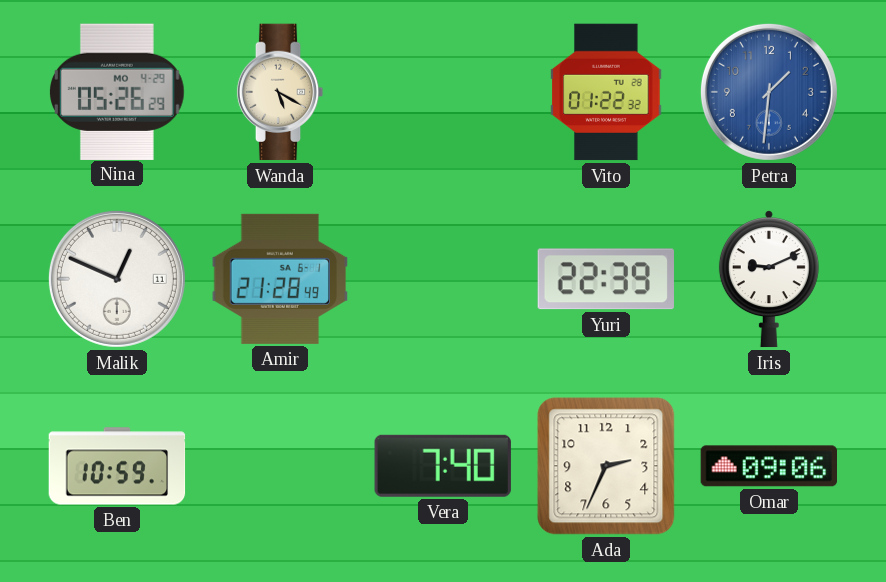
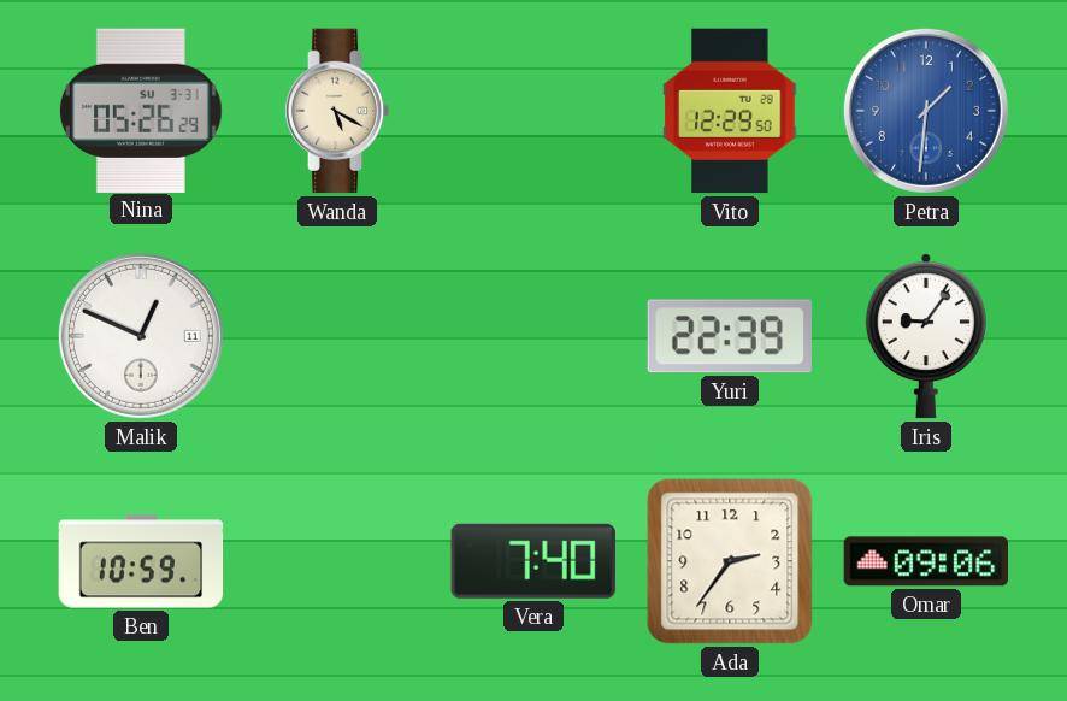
Nina date: MO 4-29 -> SU 3-31
Vito: 01:22 -> 12:29
Amir: 21:28 -> none
Iris: 9:11 -> 9:06
Ada: 2:34 -> 2:36
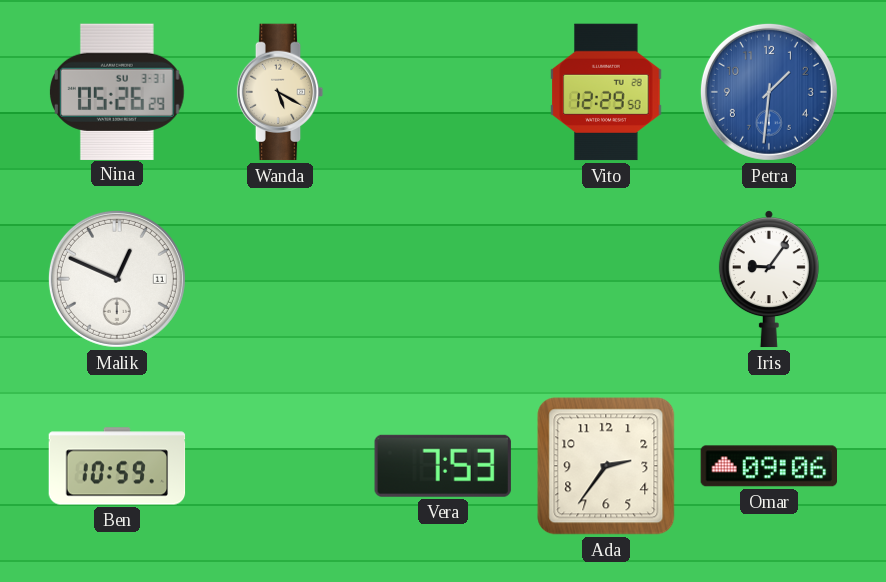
Yuri: 22:39 -> none
Vera: 7:40 -> 7:53
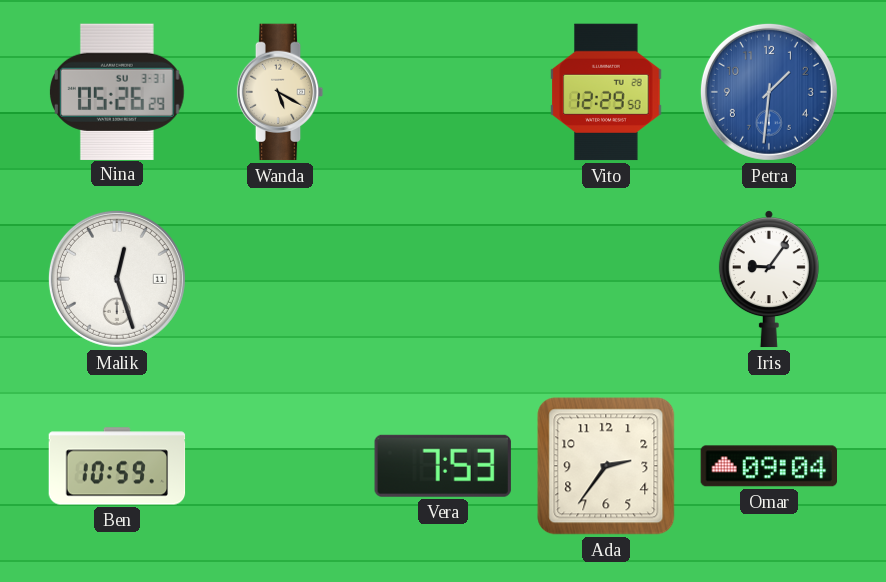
Malik: 12:49 -> 12:27
Omar: 09:06 -> 09:04
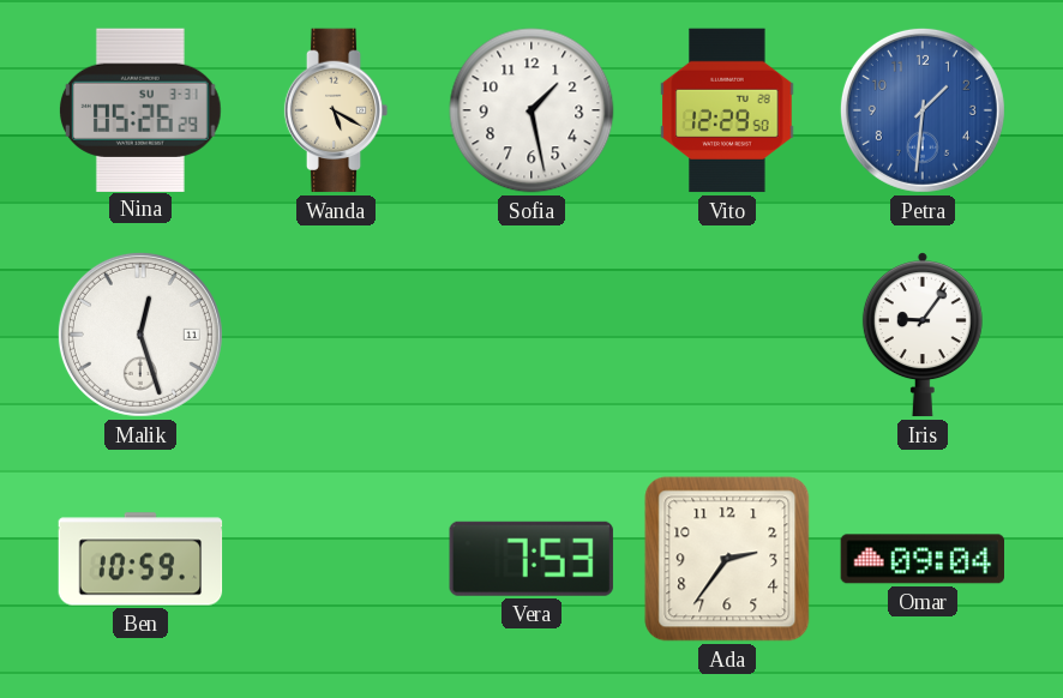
Sofia: none -> 1:28
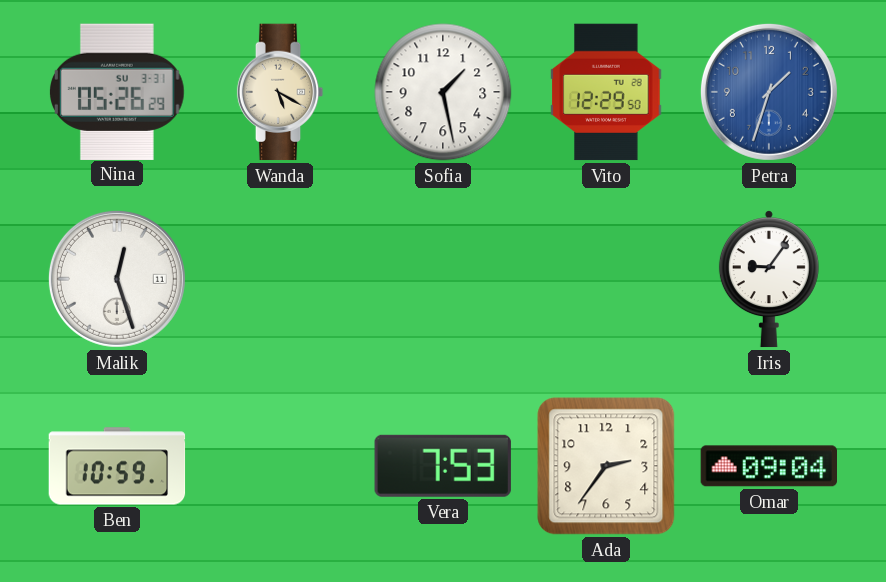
Petra: 1:31 -> 1:33
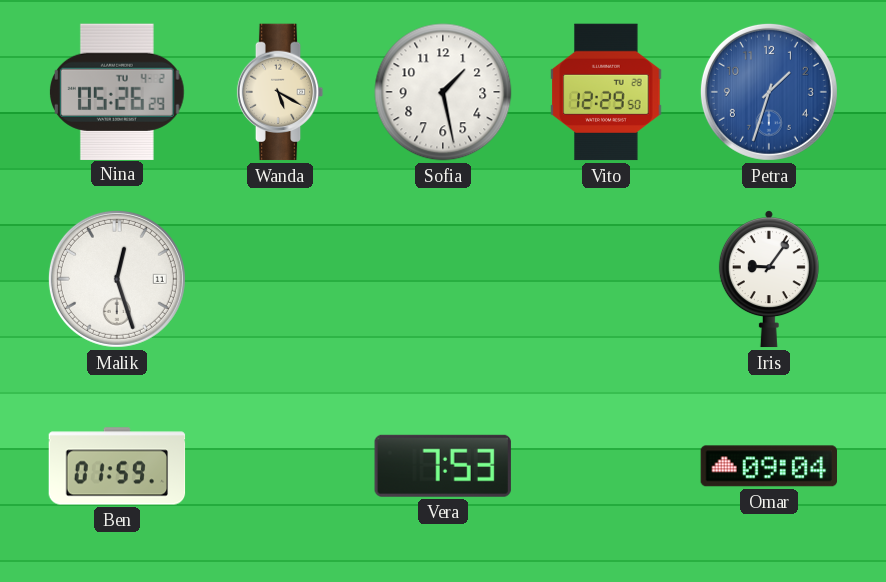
Nina date: SU 3-31 -> TU 4-2
Ben: 10:59 -> 01:59
Ada: 2:36 -> none
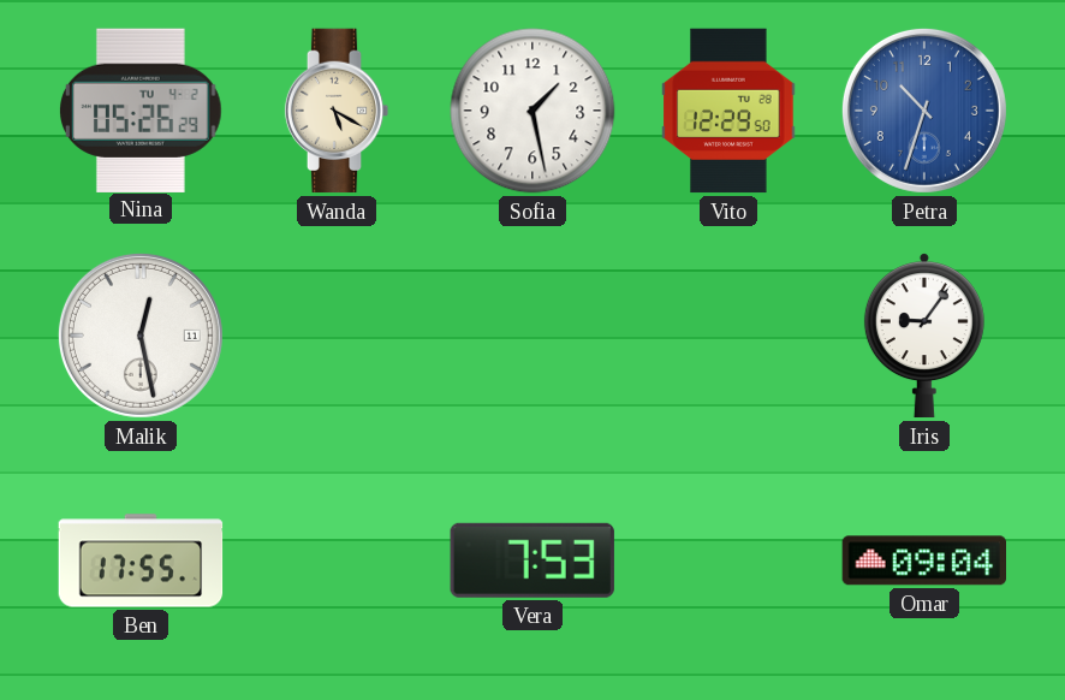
Petra: 1:33 -> 10:33
Malik: 12:27 -> 12:28
Ben: 01:59 -> 17:55
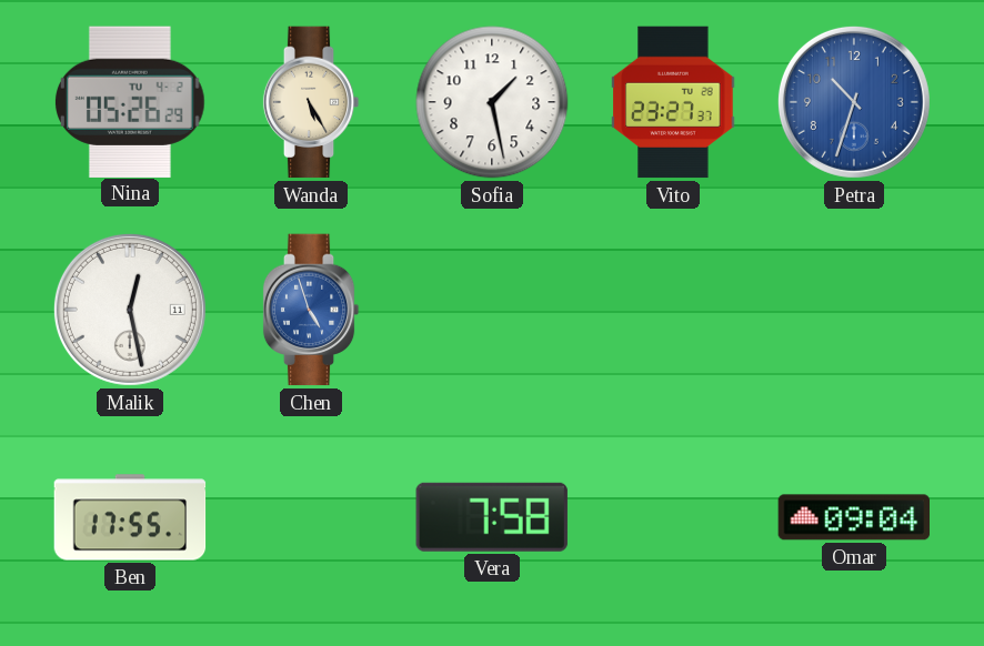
Wanda: 5:20 -> 5:25
Vito: 12:29 -> 23:27
Chen: none -> 4:57
Iris: 9:06 -> none
Vera: 7:53 -> 7:58
